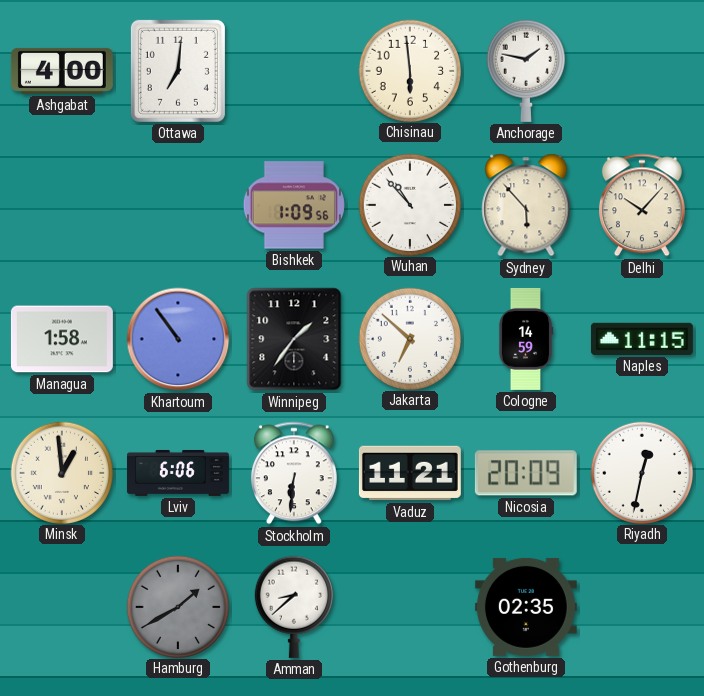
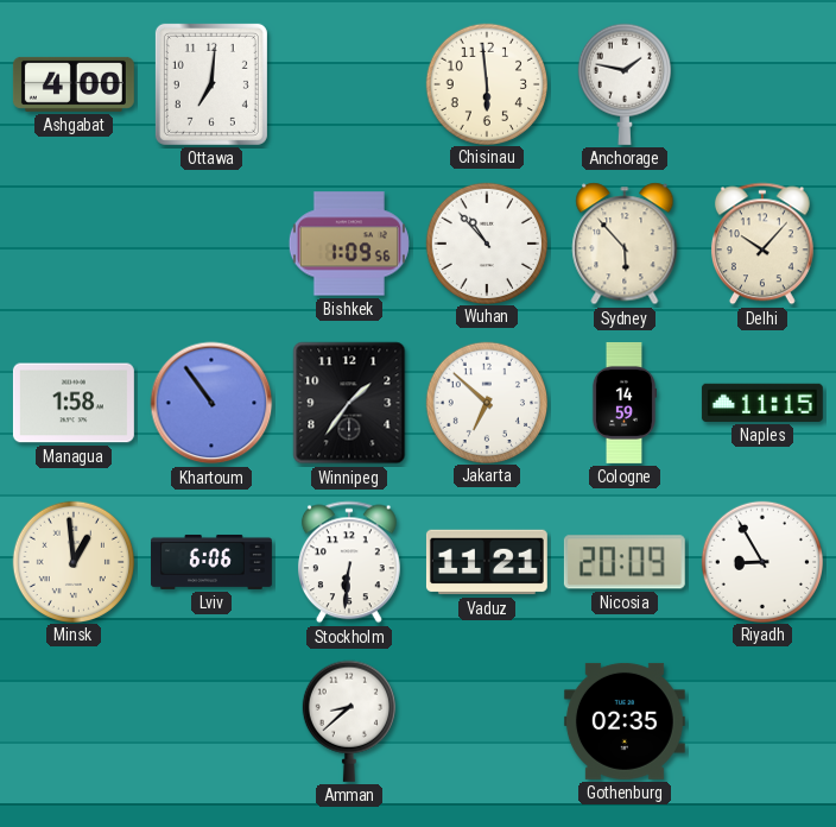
Riyadh: 12:32 -> 8:55
Hamburg: 1:40 -> none
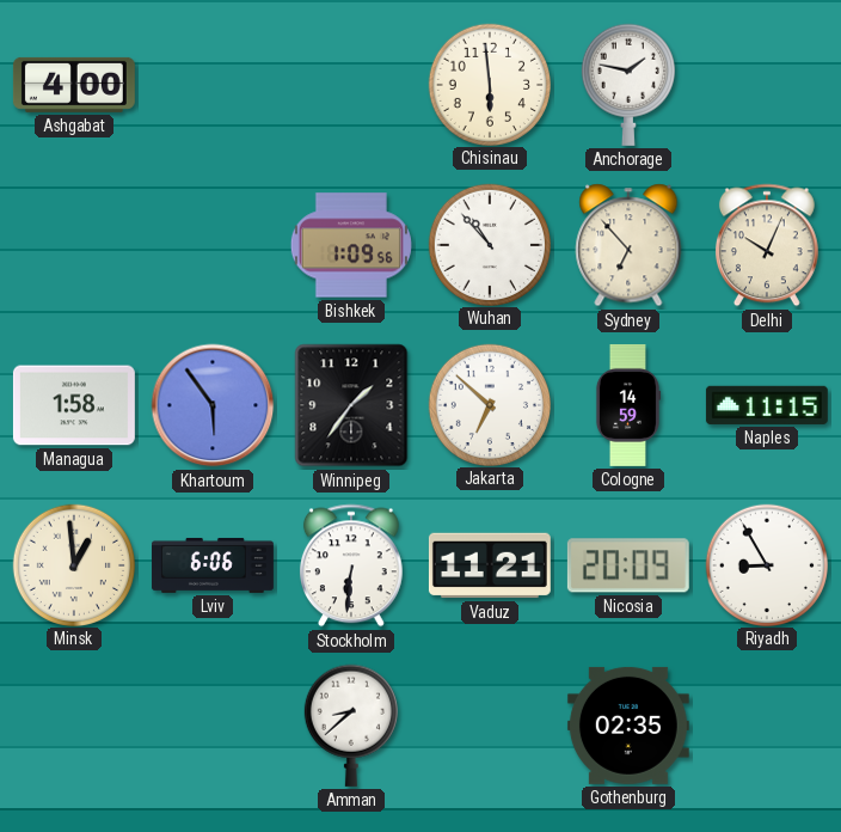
Ottawa: 7:01 -> none
Sydney: 5:53 -> 6:53
Delhi: 10:07 -> 10:04
Khartoum: 10:54 -> 5:54
